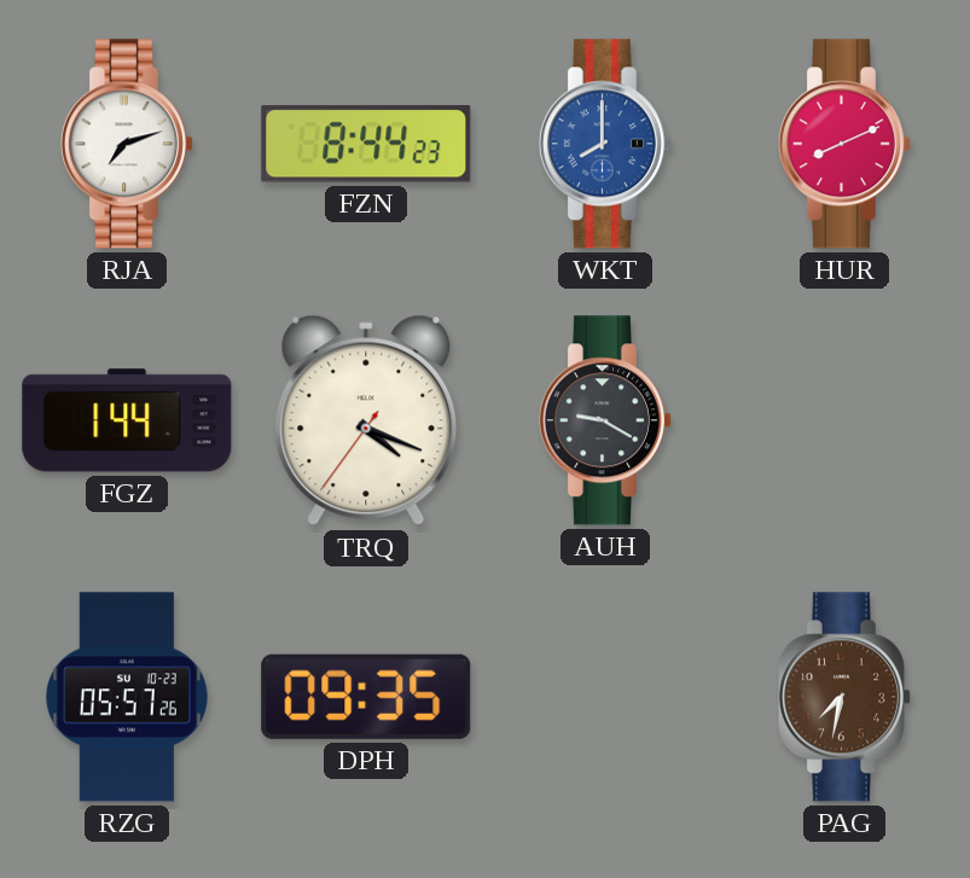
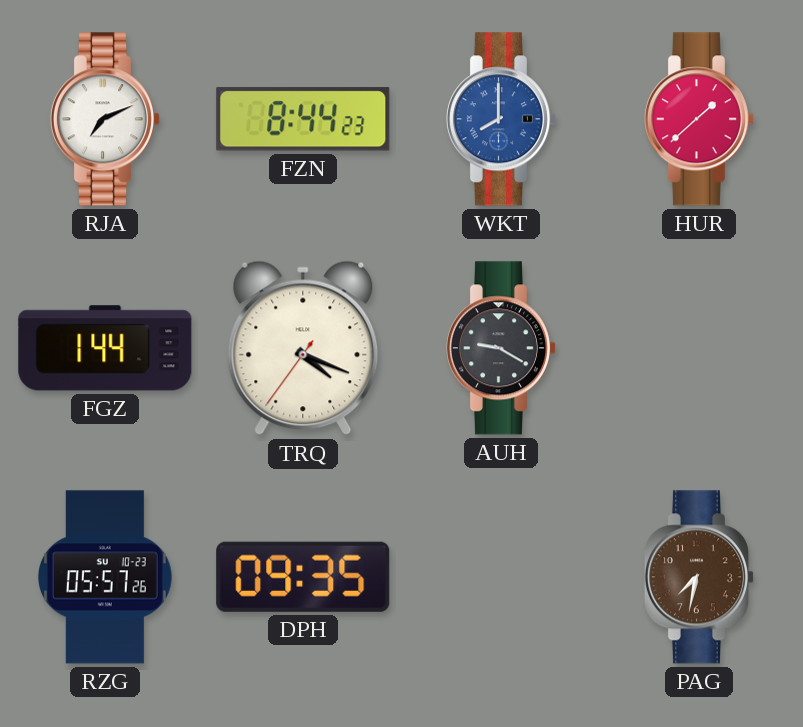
RJA: 7:12 -> 7:11
HUR: 8:11 -> 1:38
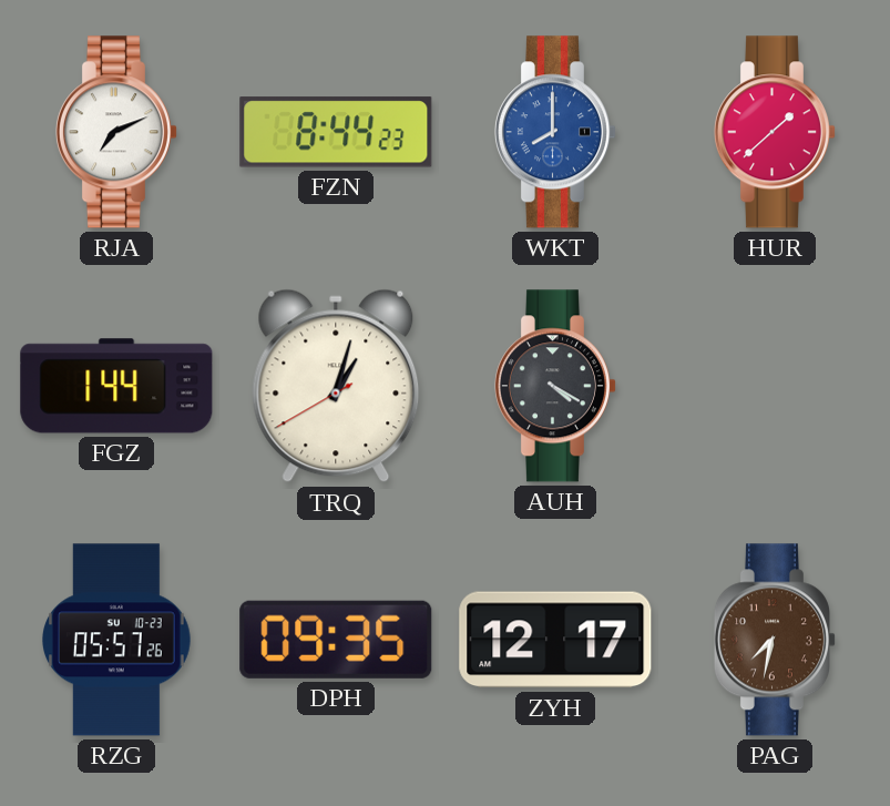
TRQ: 4:18 -> 1:02
AUH: 9:20 -> 4:20
ZYH: none -> 12:17
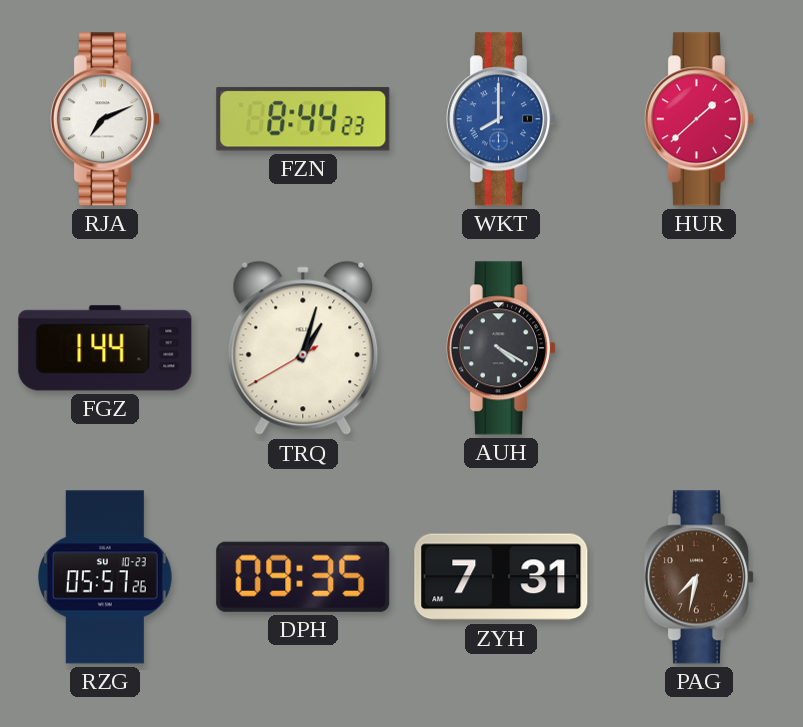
ZYH: 12:17 -> 7:31
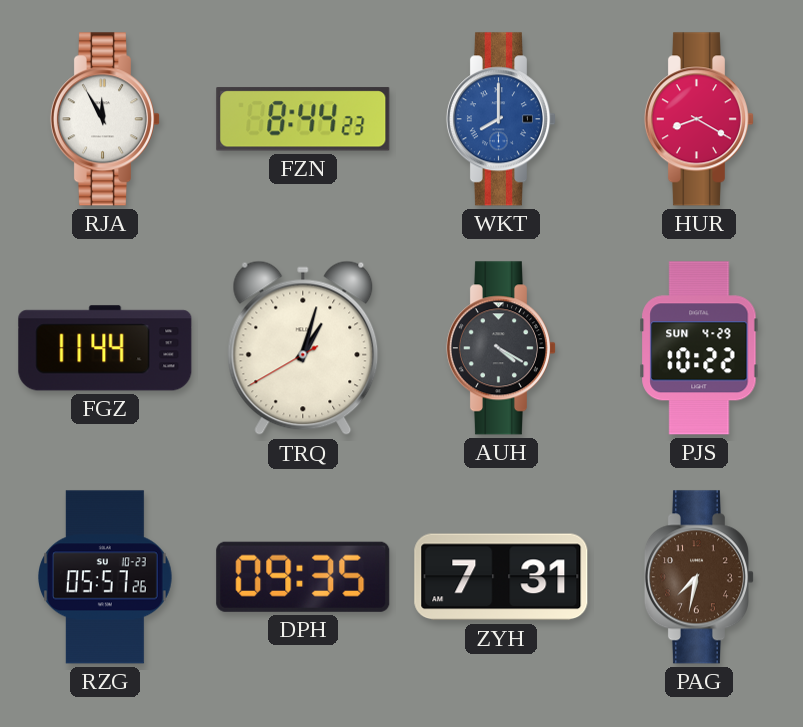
RJA: 7:11 -> 11:55
HUR: 1:38 -> 8:20
FGZ: 1:44 -> 11:44
PJS: none -> 10:22
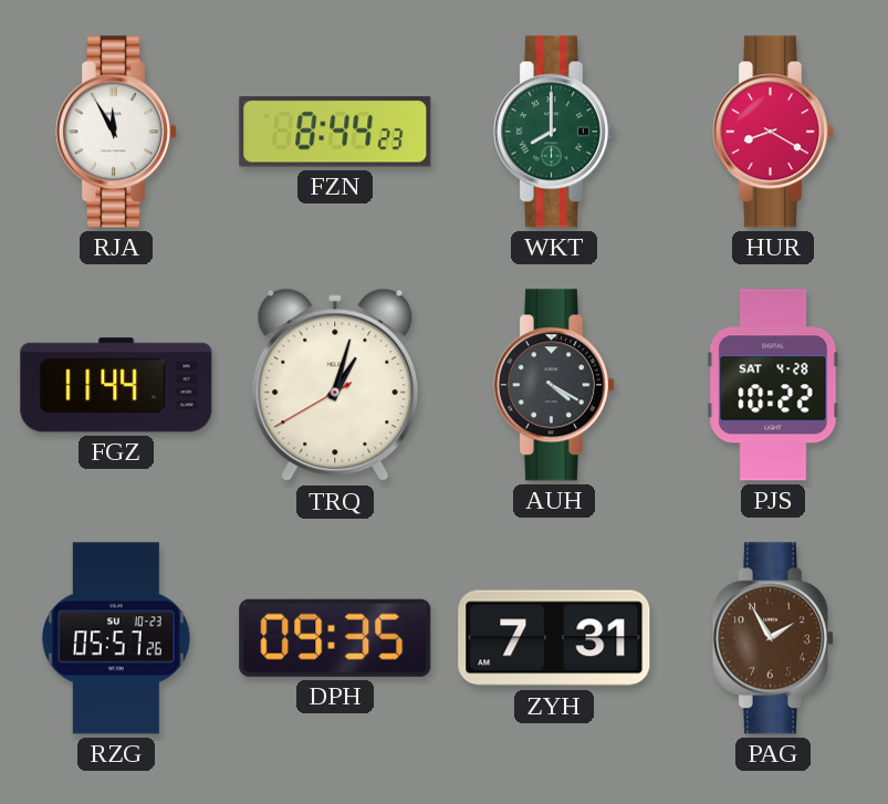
WKT dial: blue -> green
PJS date: SUN 4-29 -> SAT 4-28
PAG: 7:32 -> 1:55
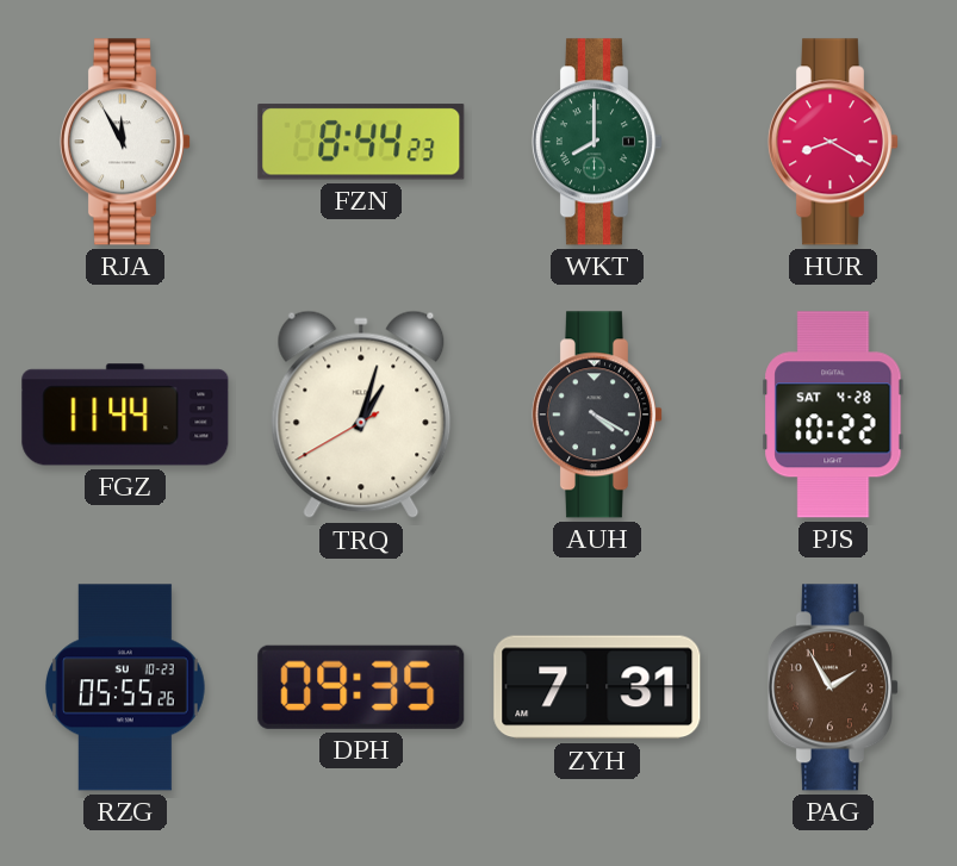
RZG: 05:57 -> 05:55
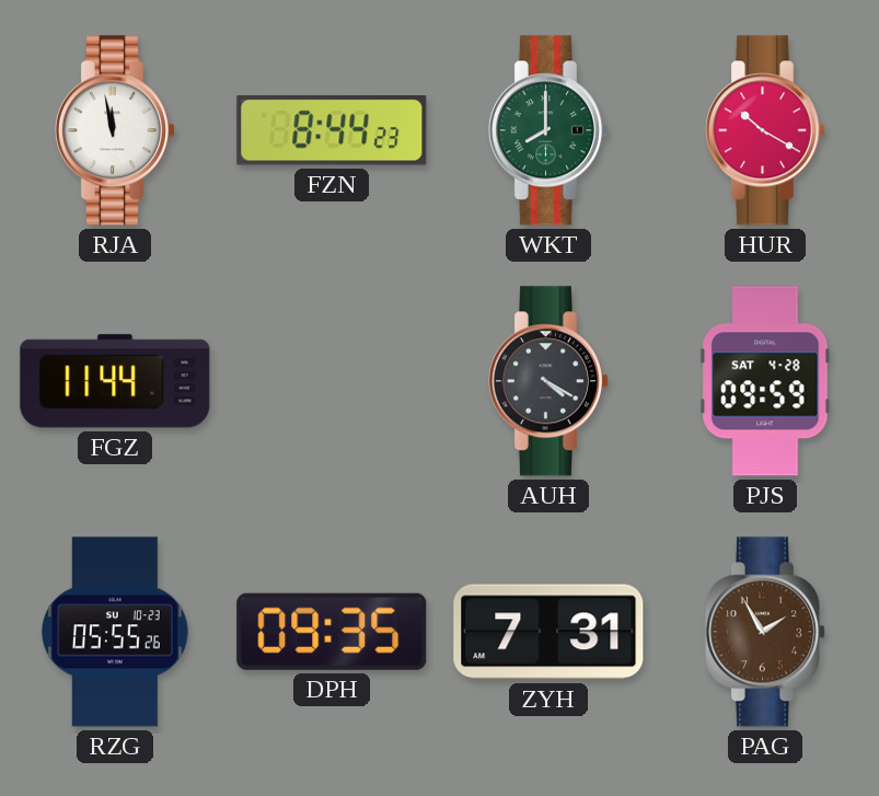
RJA: 11:55 -> 11:58
HUR: 8:20 -> 10:20
TRQ: 1:02 -> none
PJS: 10:22 -> 09:59
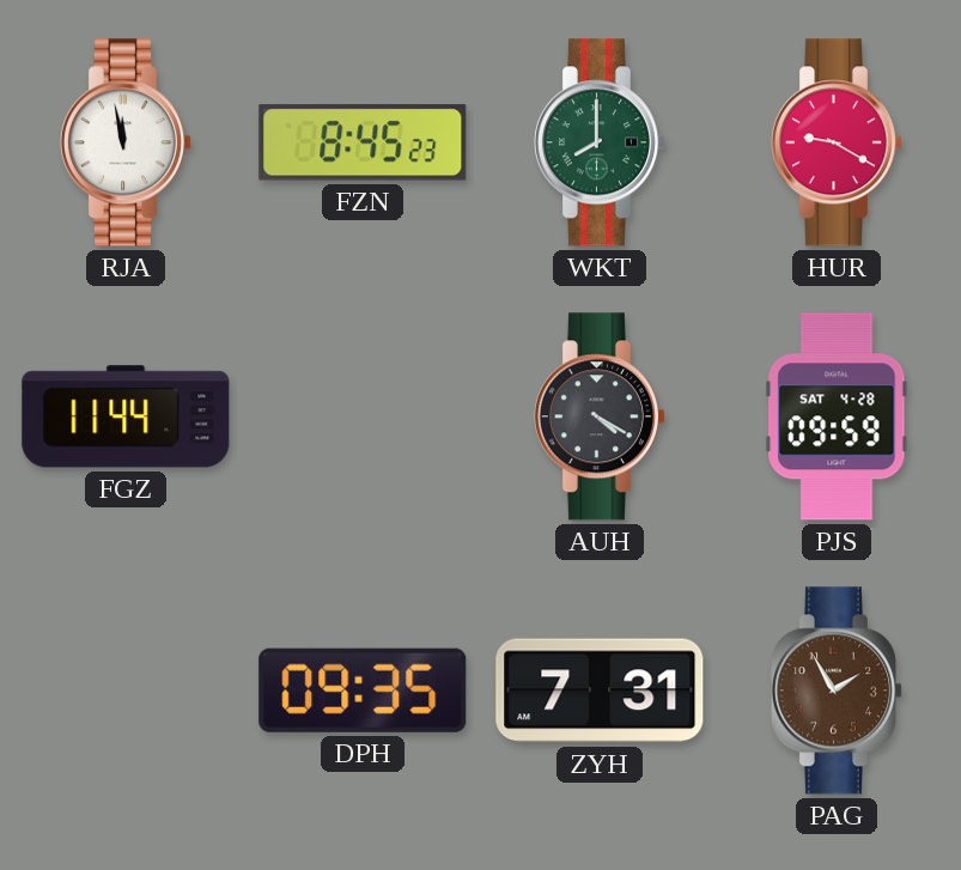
FZN: 8:44 -> 8:45
HUR: 10:20 -> 9:20
RZG: 05:55 -> none
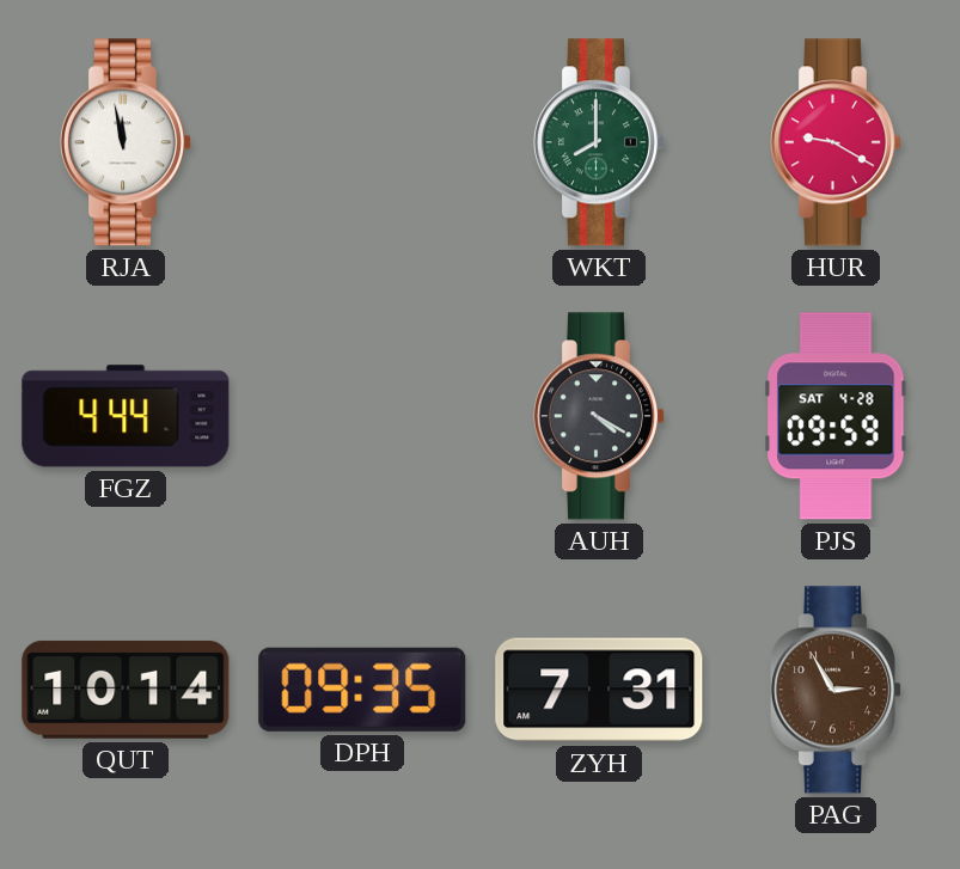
FZN: 8:45 -> none
FGZ: 11:44 -> 4:44
QUT: none -> 10:14
PAG: 1:55 -> 2:55
